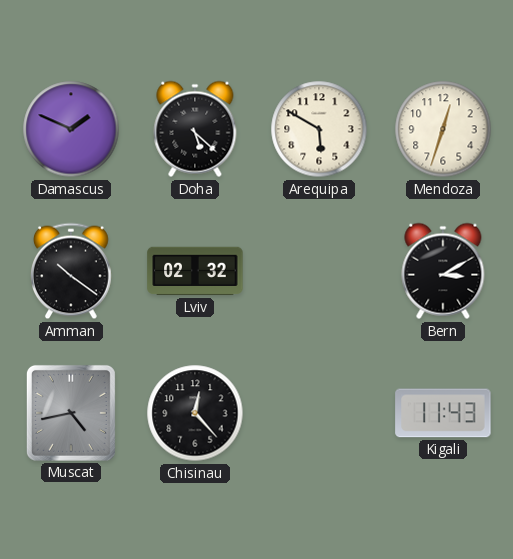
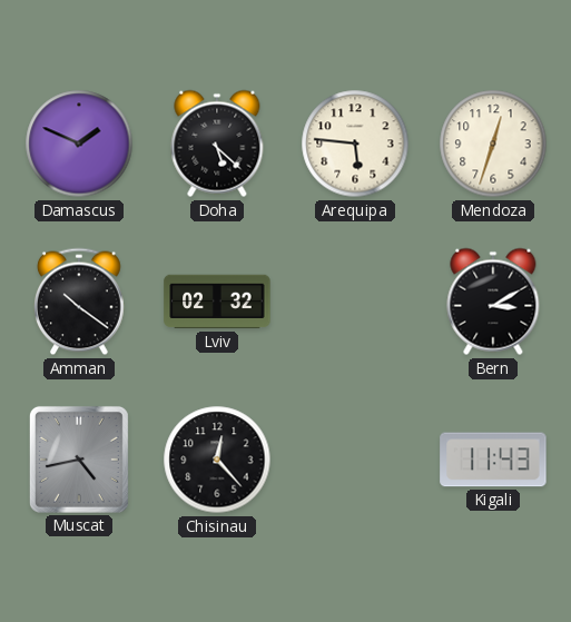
Arequipa: 5:50 -> 5:46
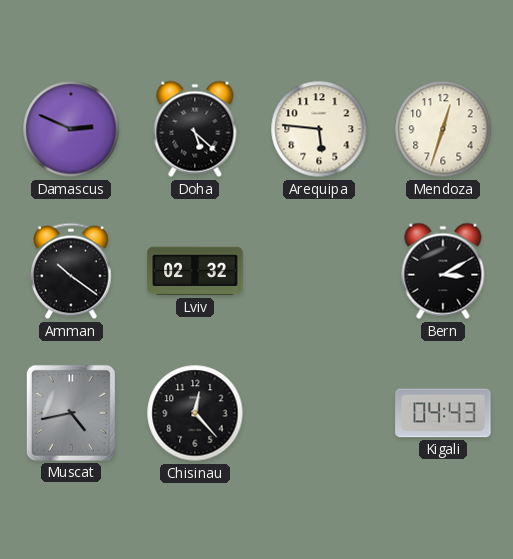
Damascus: 1:49 -> 2:49
Kigali: 11:43 -> 04:43
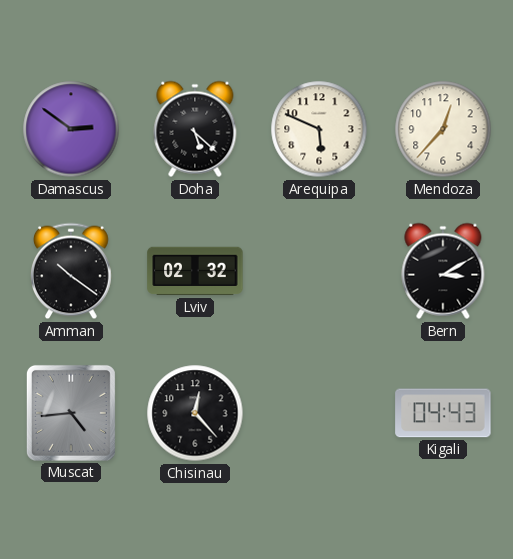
Damascus: 2:49 -> 2:51
Arequipa: 5:46 -> 5:49
Mendoza: 12:33 -> 12:37
Muscat: 4:43 -> 4:44
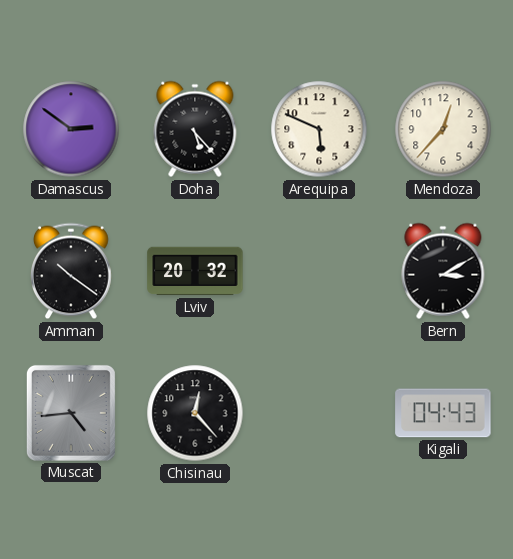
Doha: 5:22 -> 5:23
Lviv: 02:32 -> 20:32
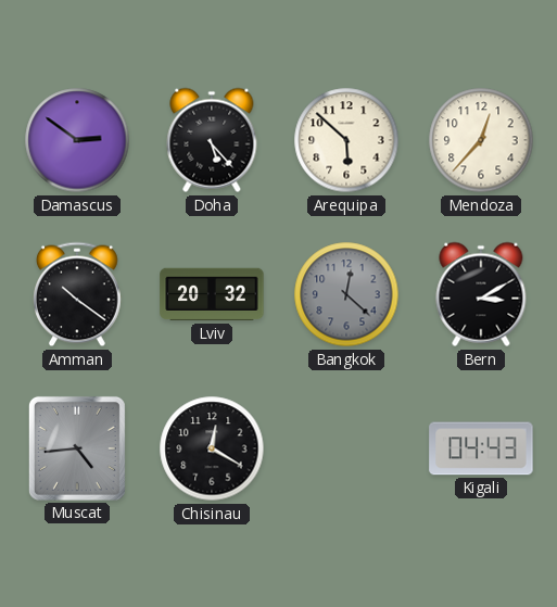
Arequipa: 5:49 -> 5:52
Bangkok: none -> 12:22
Chisinau: 12:23 -> 12:20
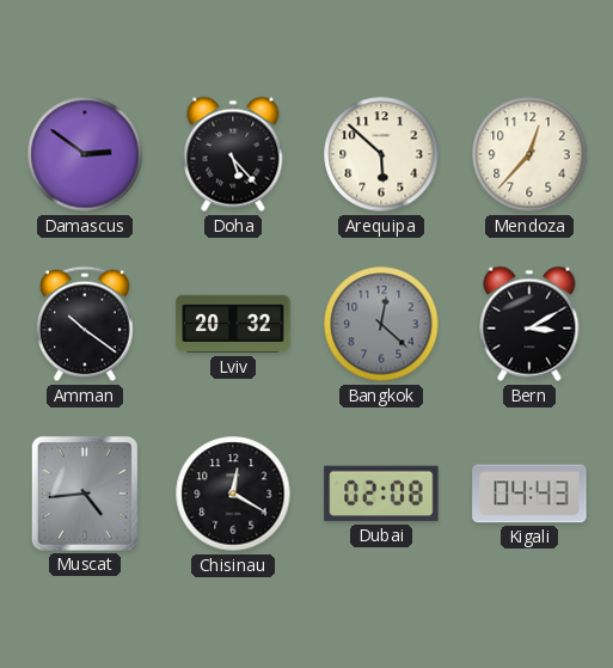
Dubai: none -> 02:08
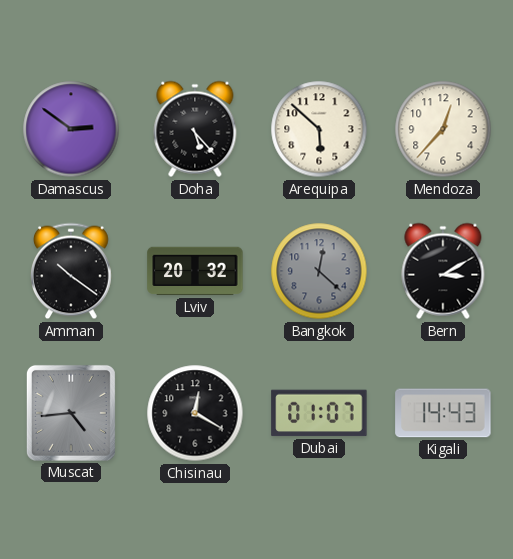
Dubai: 02:08 -> 01:07
Kigali: 04:43 -> 14:43
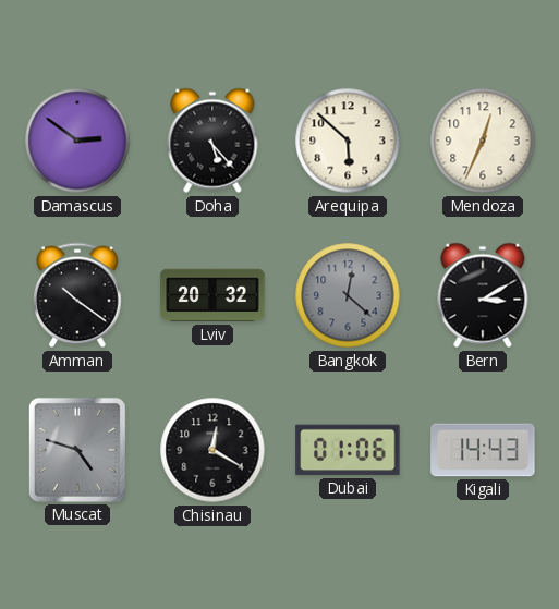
Mendoza: 12:37 -> 12:34
Muscat: 4:44 -> 4:48
Dubai: 01:07 -> 01:06
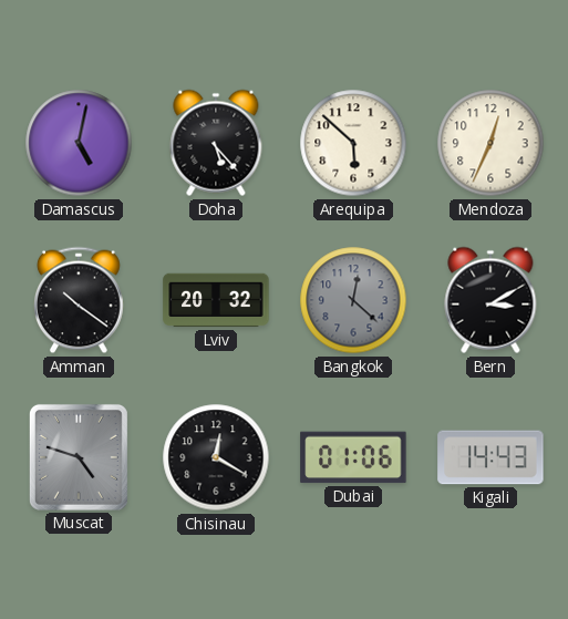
Damascus: 2:51 -> 5:02
